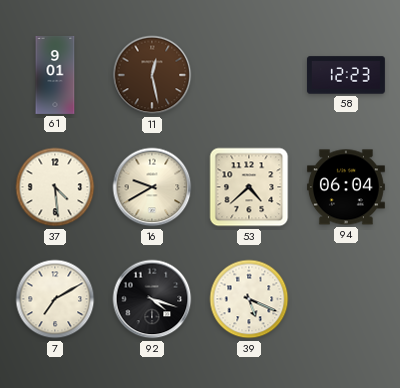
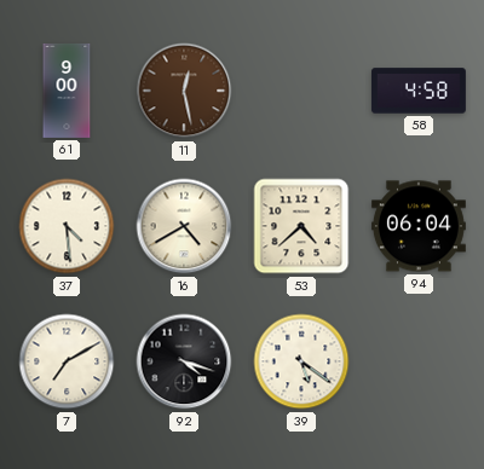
61: 9:01 -> 9:00
58: 12:23 -> 4:58
16: 9:40 -> 4:40
39: 5:19 -> 5:21
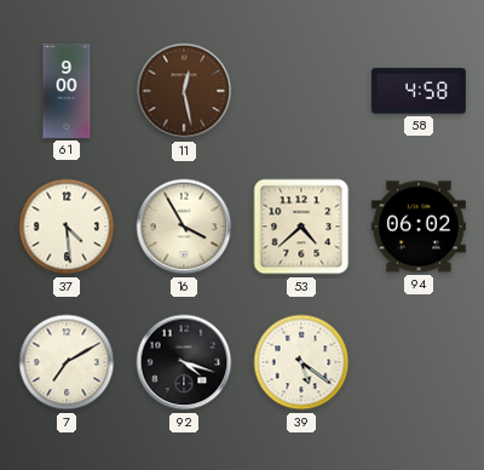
16: 4:40 -> 3:55
94: 06:04 -> 06:02
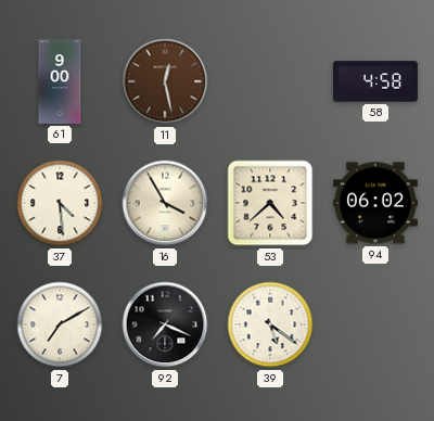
92: 4:18 -> 7:19
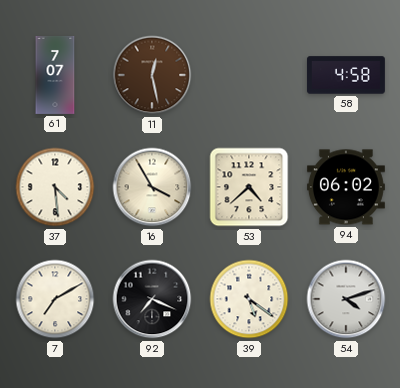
61: 9:00 -> 7:07
54: none -> 4:12
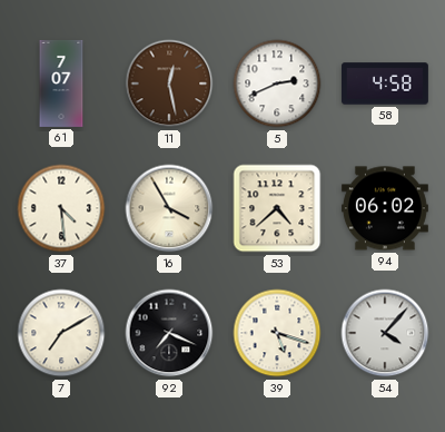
5: none -> 2:41
39: 5:21 -> 5:18
54: 4:12 -> 4:07
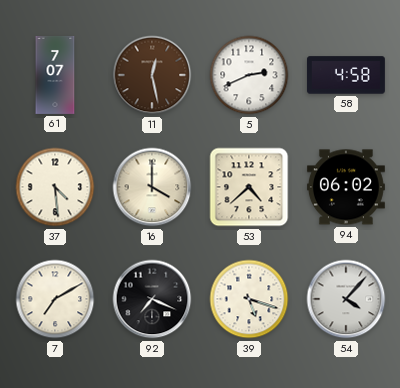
16: 3:55 -> 4:00
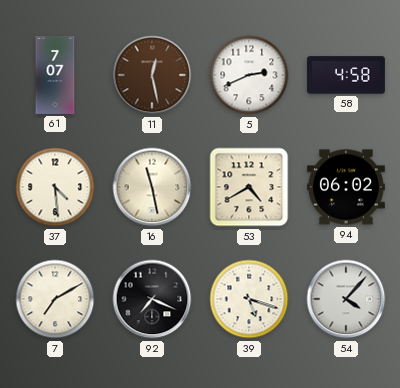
16: 4:00 -> 11:28
53: 4:38 -> 4:40
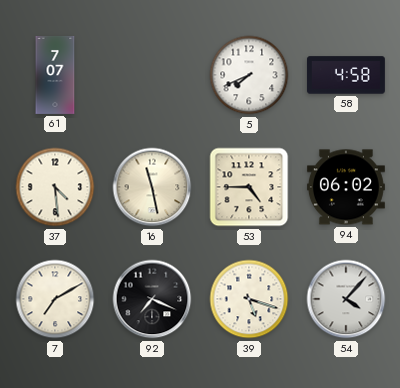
11: 12:28 -> none
5: 2:41 -> 7:41
53: 4:40 -> 4:45
